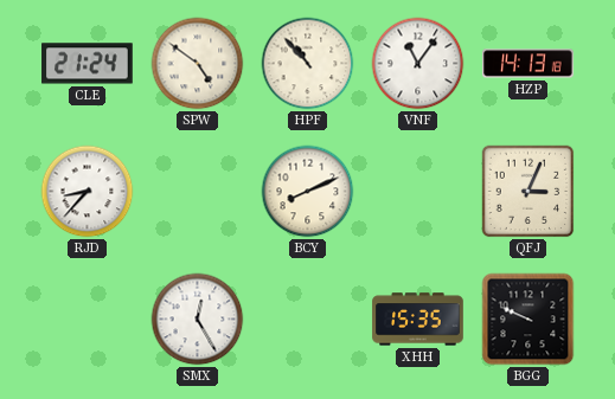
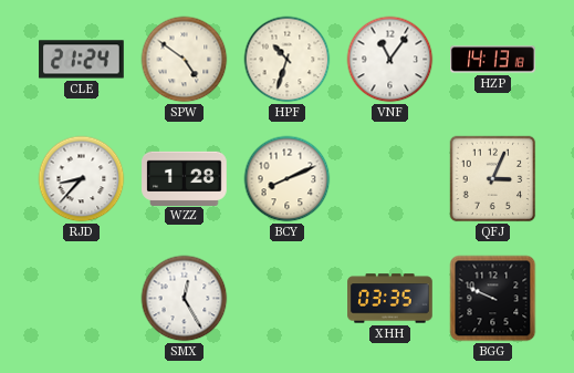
HPF: 10:53 -> 10:33
WZZ: none -> 1:28
XHH: 15:35 -> 03:35
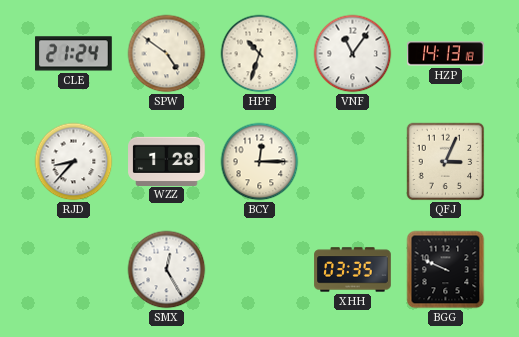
BCY: 8:11 -> 12:15
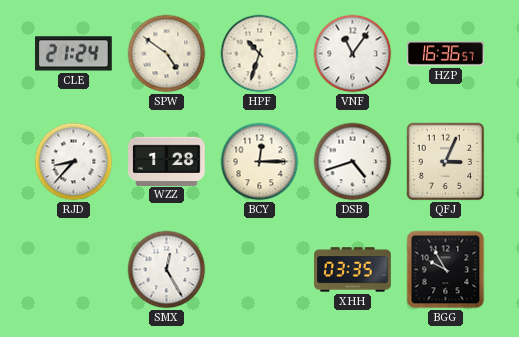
HZP: 14:13 -> 16:36
DSB: none -> 4:42
BGG: 9:49 -> 9:55
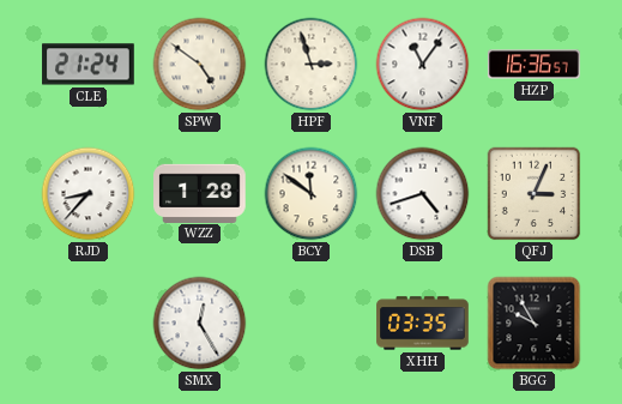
HPF: 10:33 -> 2:57
BCY: 12:15 -> 11:51
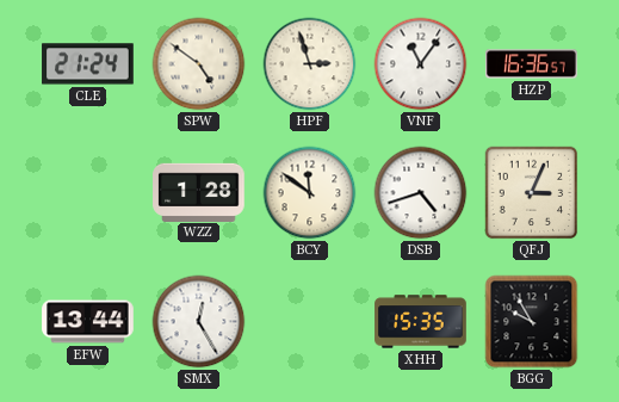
RJD: 8:37 -> none
EFW: none -> 13:44
XHH: 03:35 -> 15:35
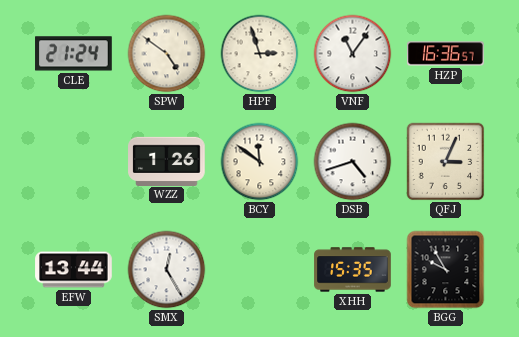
WZZ: 1:28 -> 1:26
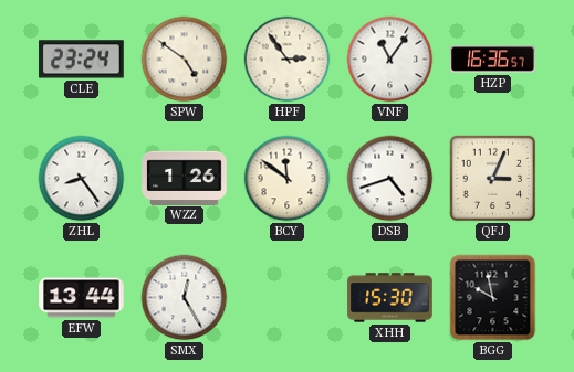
CLE: 21:24 -> 23:24
HPF: 2:57 -> 2:54
ZHL: none -> 8:24
XHH: 15:35 -> 15:30
BGG: 9:55 -> 9:58
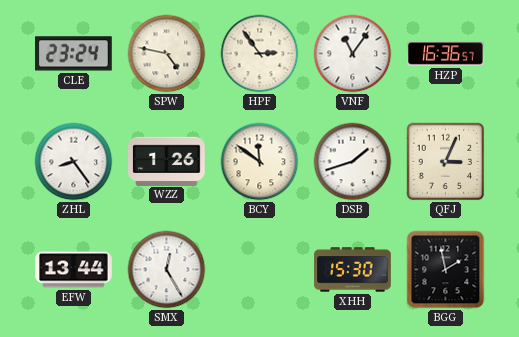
SPW: 4:51 -> 4:47
DSB: 4:42 -> 1:42
BGG: 9:58 -> 1:58
